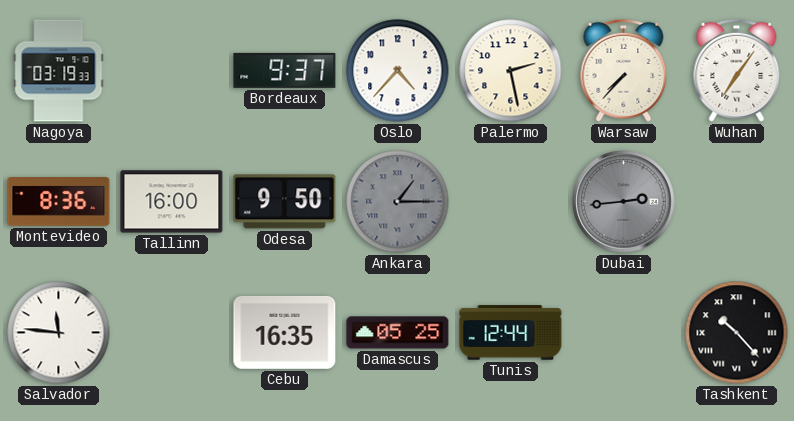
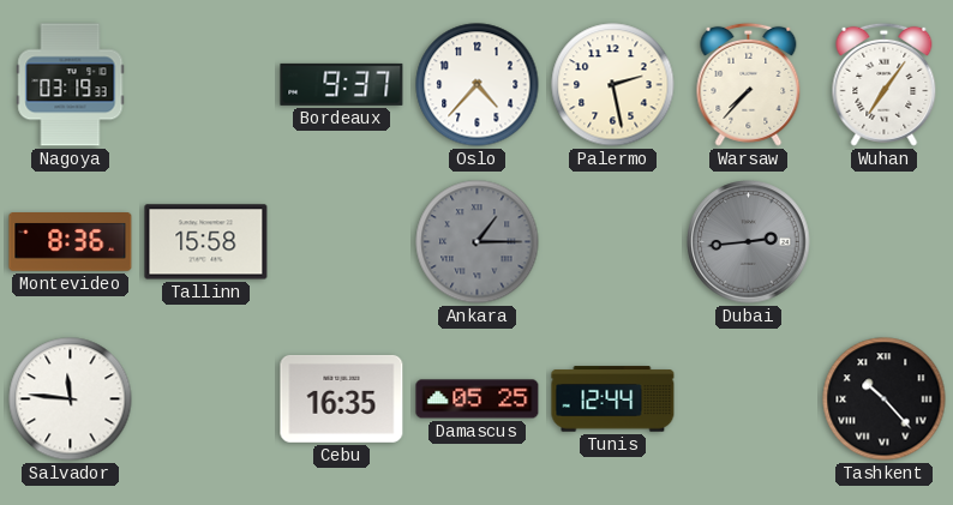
Tallinn: 16:00 -> 15:58
Odesa: 9:50 -> none
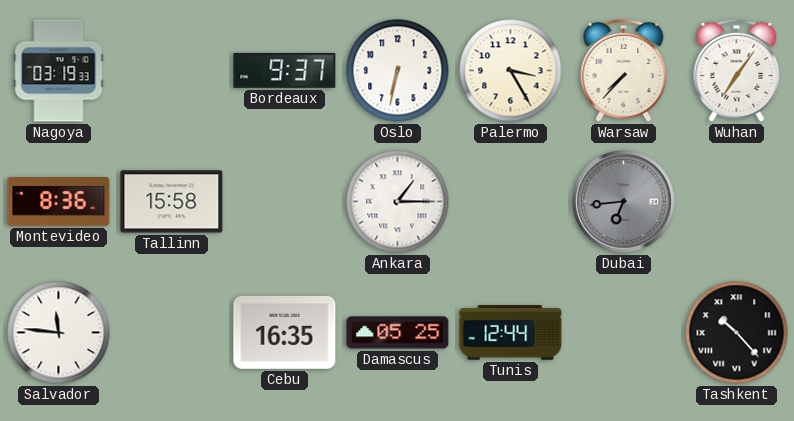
Oslo: 4:37 -> 6:32
Palermo: 2:28 -> 3:25
Ankara dial: grey -> white
Dubai: 2:44 -> 6:44
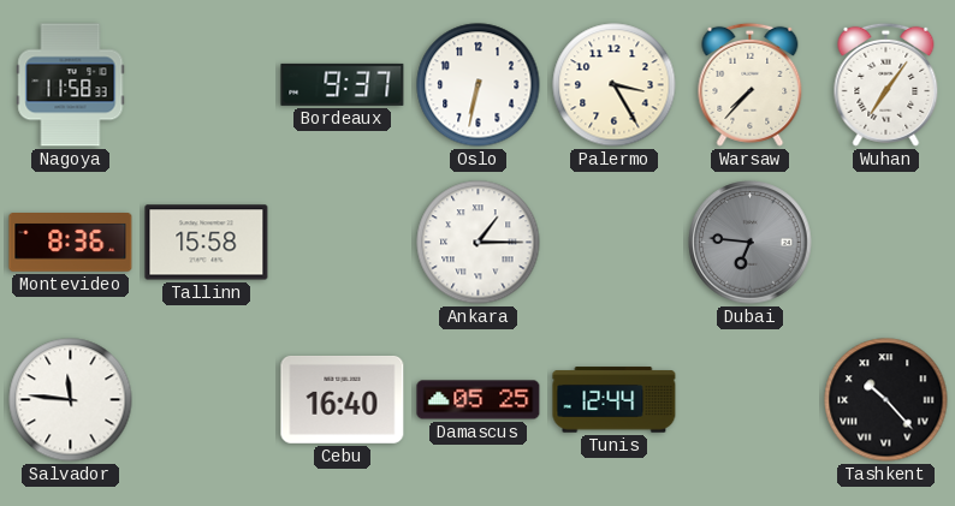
Nagoya: 03:19 -> 11:58
Dubai: 6:44 -> 6:46
Cebu: 16:35 -> 16:40
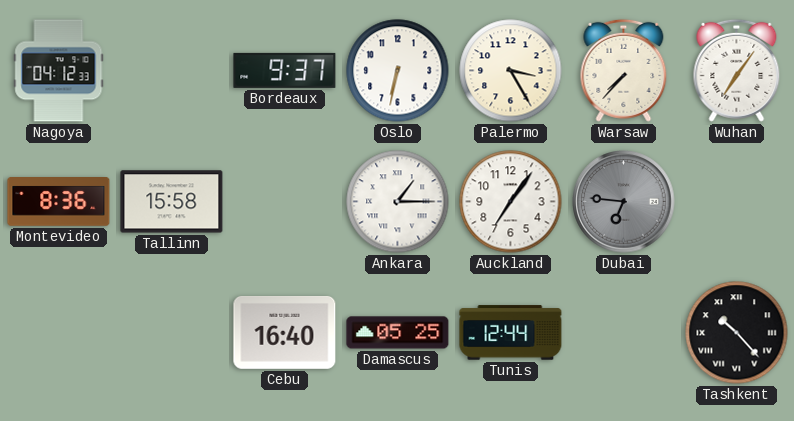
Nagoya: 11:58 -> 04:12
Auckland: none -> 7:06
Salvador: 11:46 -> none
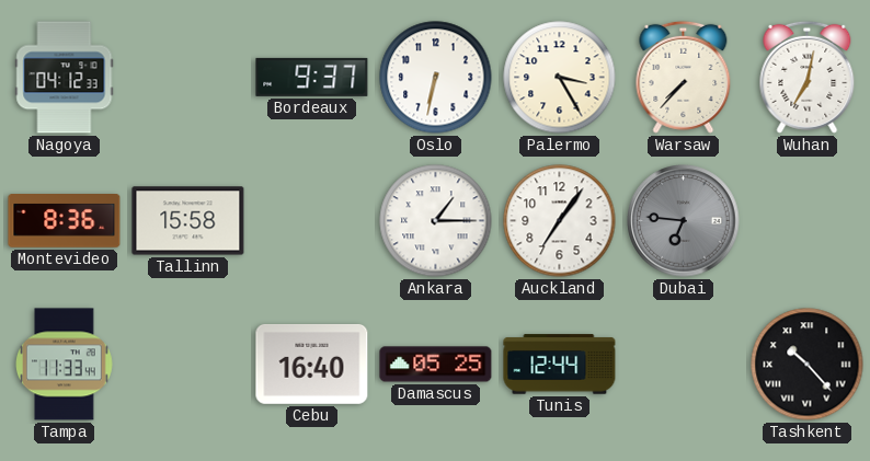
Wuhan: 7:06 -> 7:02
Tampa: none -> 11:33
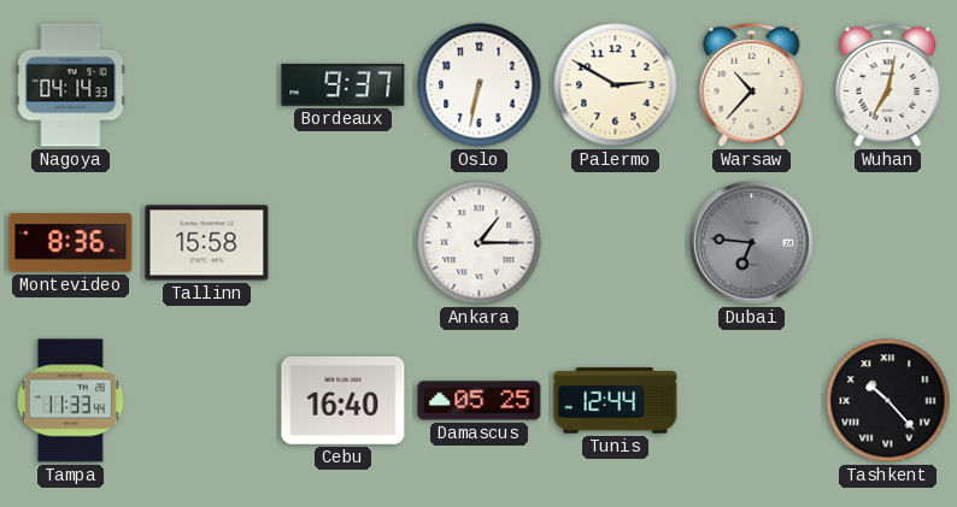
Nagoya: 04:12 -> 04:14
Palermo: 3:25 -> 2:50
Warsaw: 7:37 -> 10:37
Auckland: 7:06 -> none
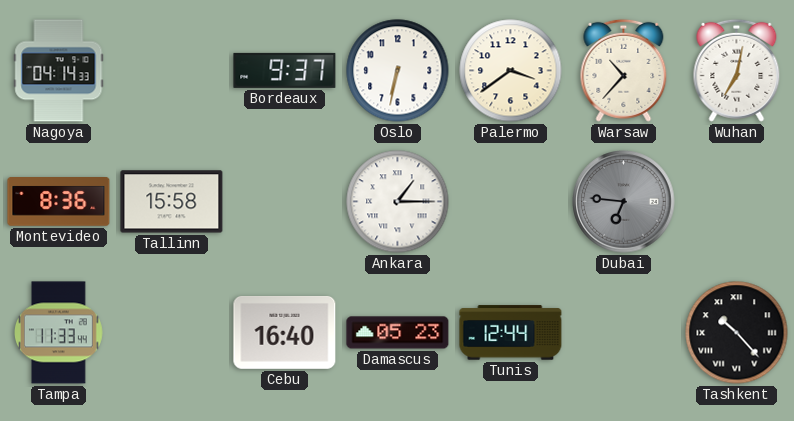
Palermo: 2:50 -> 3:39
Damascus: 05:25 -> 05:23
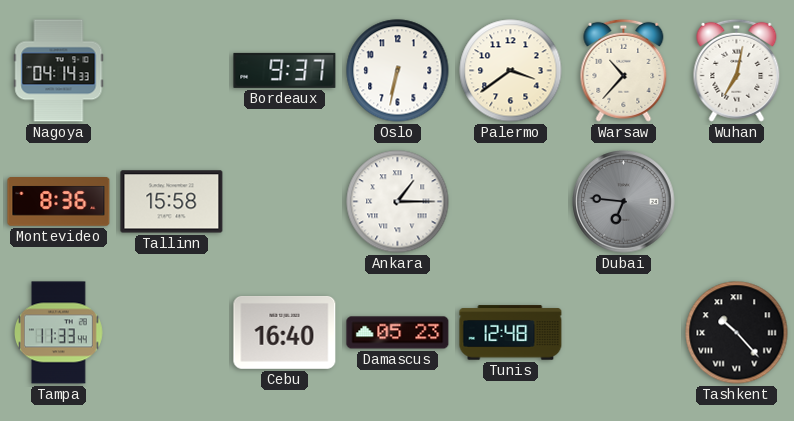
Tunis: 12:44 -> 12:48
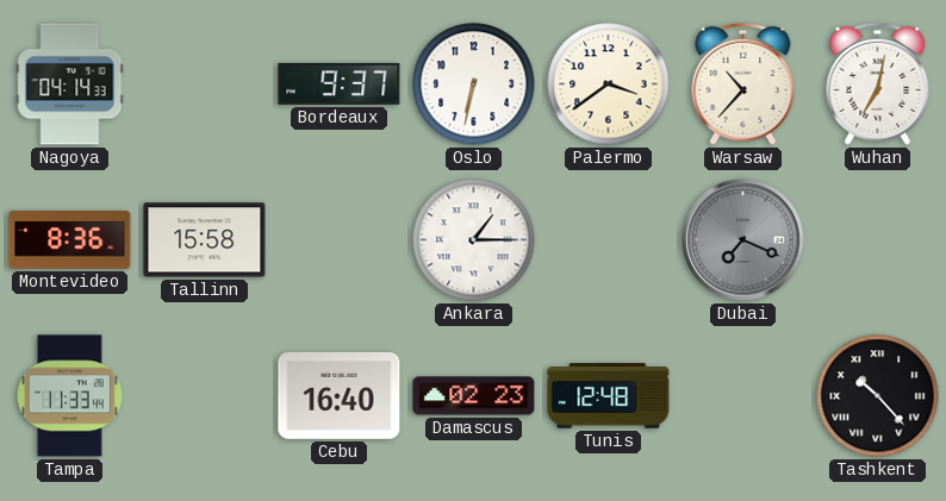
Dubai: 6:46 -> 7:19
Damascus: 05:23 -> 02:23
